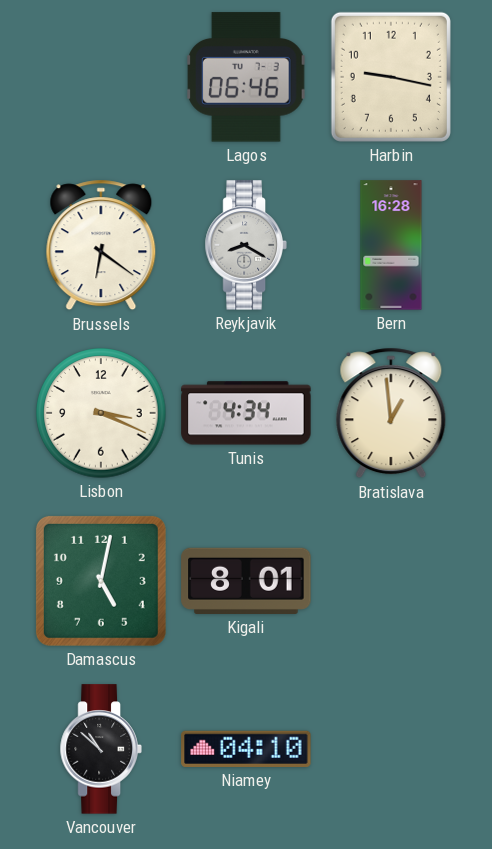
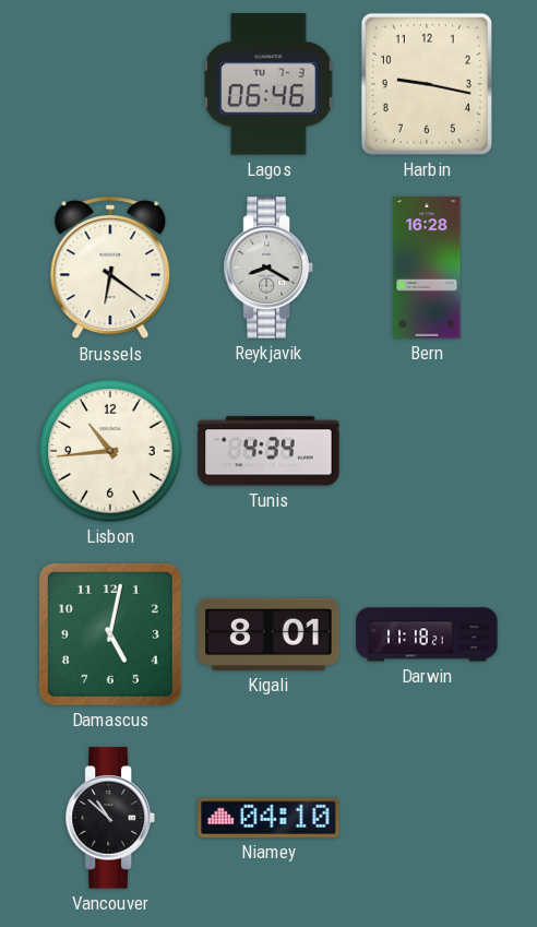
Lisbon: 3:19 -> 10:44
Bratislava: 12:59 -> none
Darwin: none -> 11:18
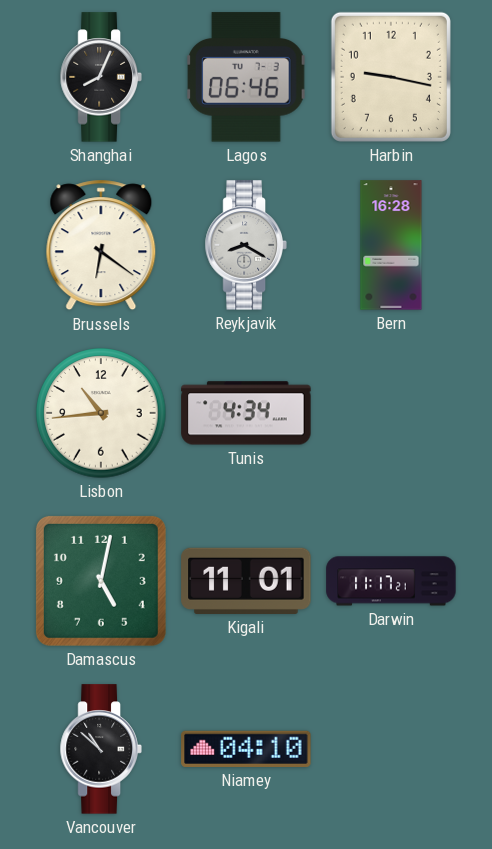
Shanghai: none -> 8:04
Kigali: 8:01 -> 11:01
Darwin: 11:18 -> 11:17
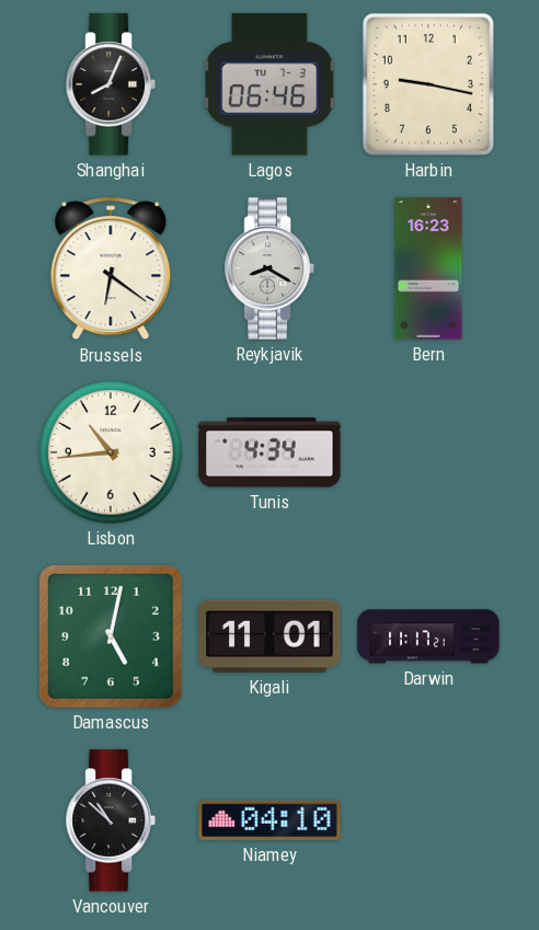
Bern: 16:28 -> 16:23
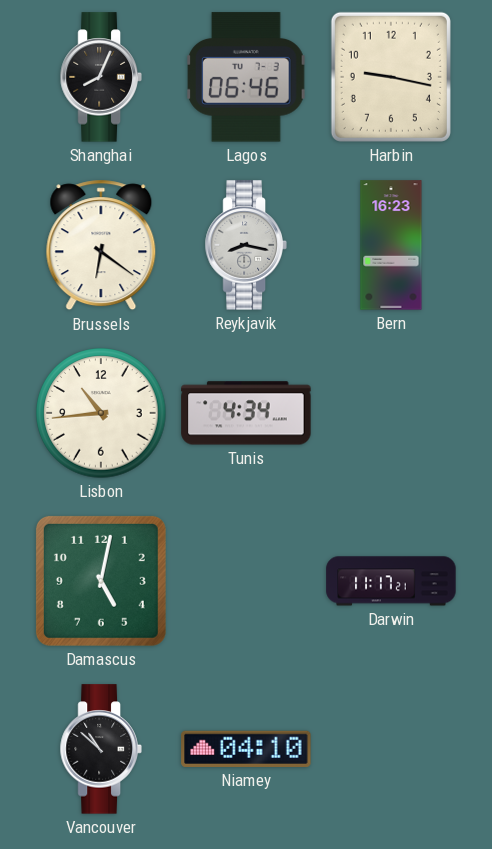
Reykjavik: 8:20 -> 8:17
Kigali: 11:01 -> none
